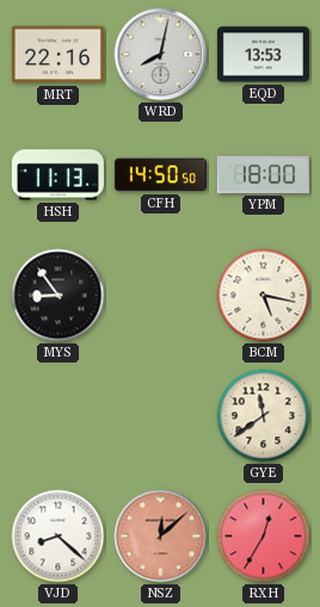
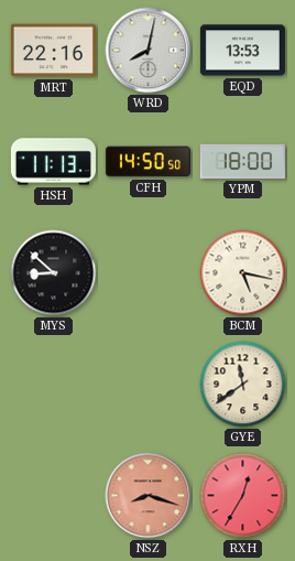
MYS: 8:54 -> 8:52
VJD: 8:22 -> none
NSZ: 12:08 -> 8:18
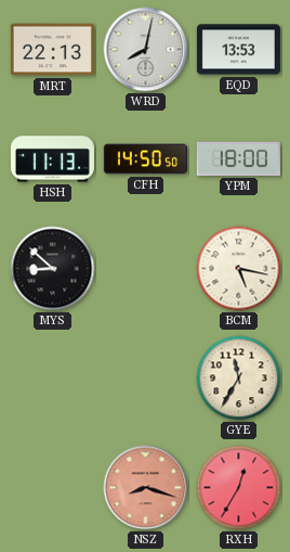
MRT: 22:16 -> 22:13
GYE: 11:39 -> 11:35
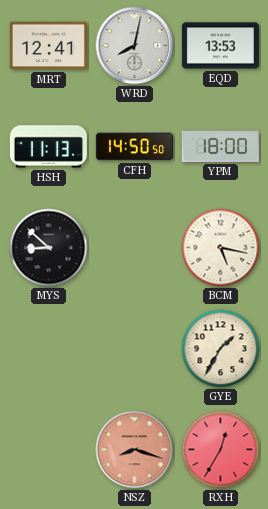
MRT: 22:13 -> 12:41
GYE: 11:35 -> 1:35
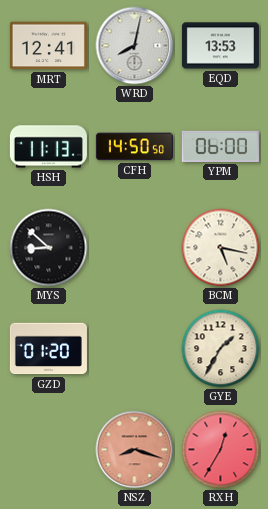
YPM: 18:00 -> 06:00
GZD: none -> 01:20
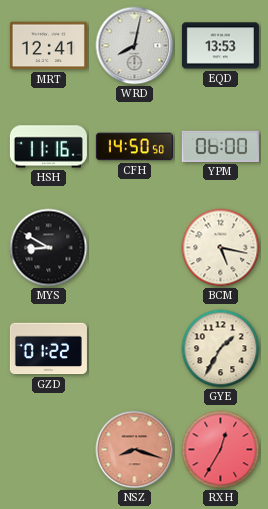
HSH: 11:13 -> 11:16
MYS: 8:52 -> 8:50
GZD: 01:20 -> 01:22
